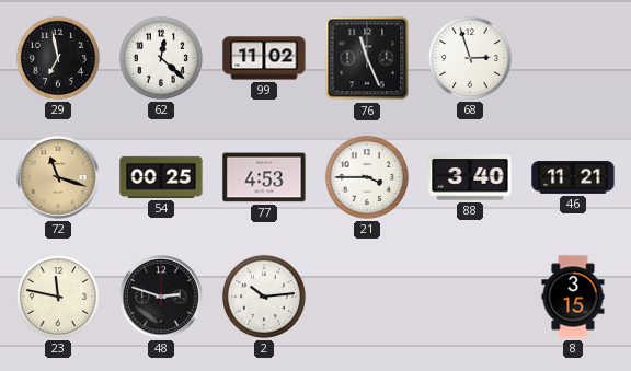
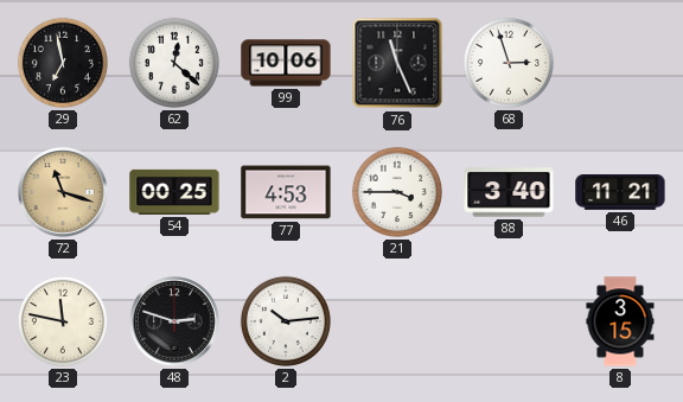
99: 11:02 -> 10:06
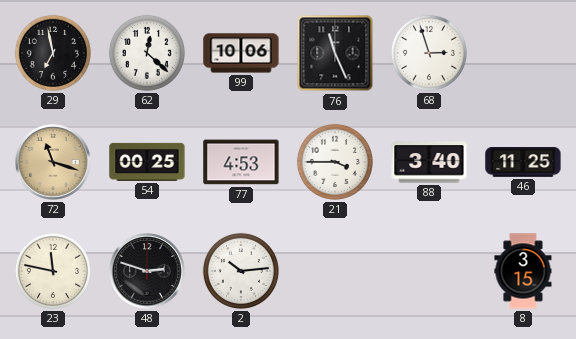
46: 11:21 -> 11:25
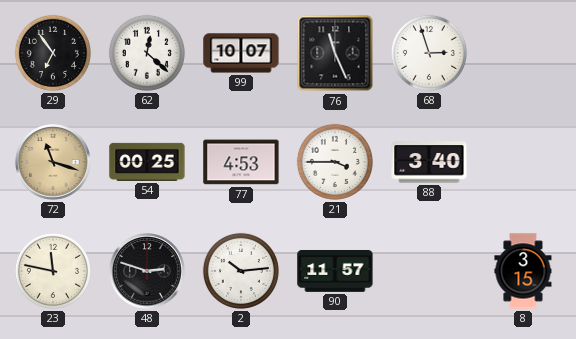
29: 6:58 -> 6:54
99: 10:06 -> 10:07
46: 11:25 -> none
90: none -> 11:57
